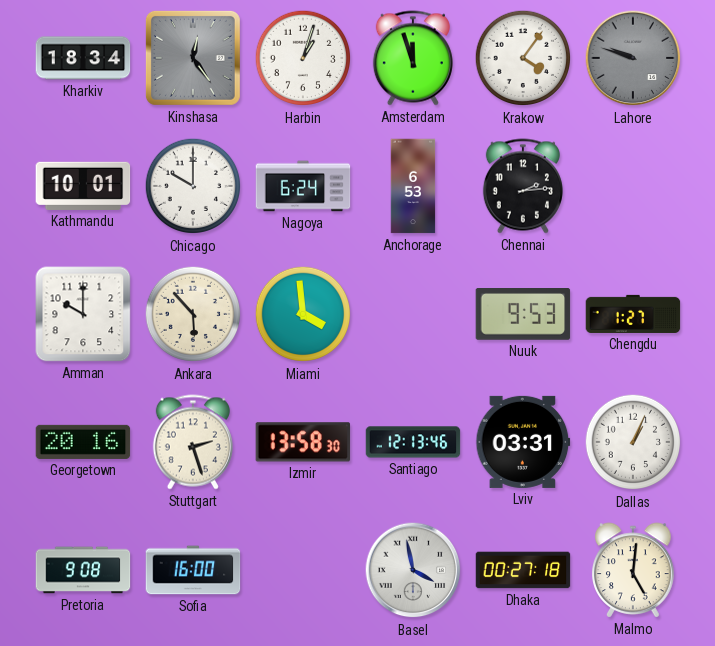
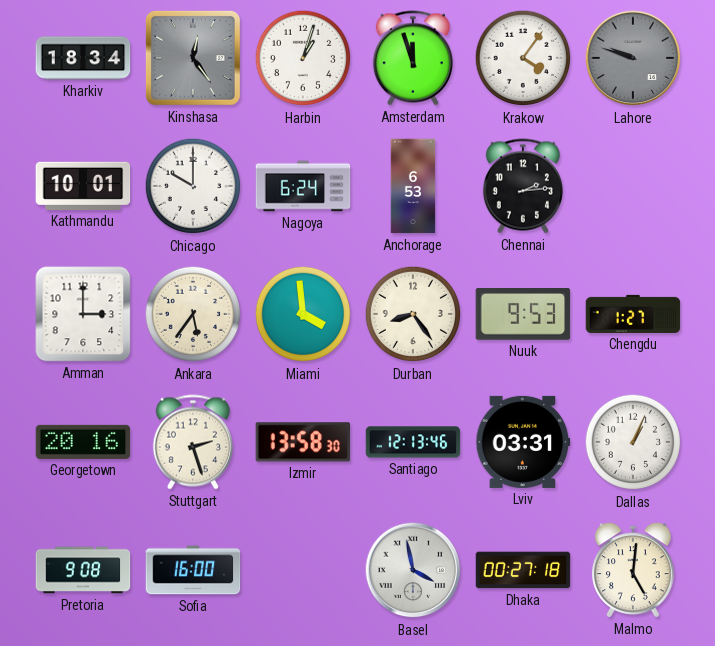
Amman: 10:00 -> 3:00
Ankara: 5:53 -> 5:36
Durban: none -> 8:24
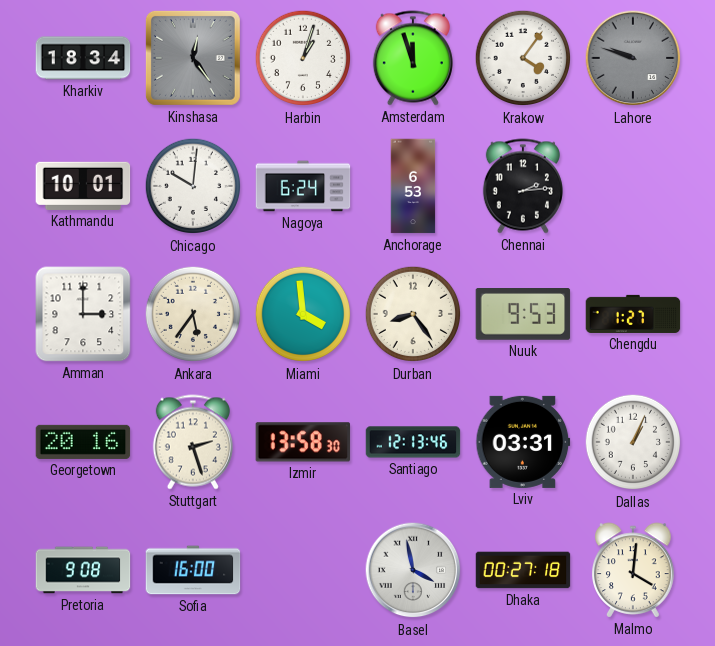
Chicago: 10:00 -> 10:01
Malmo: 5:01 -> 4:01
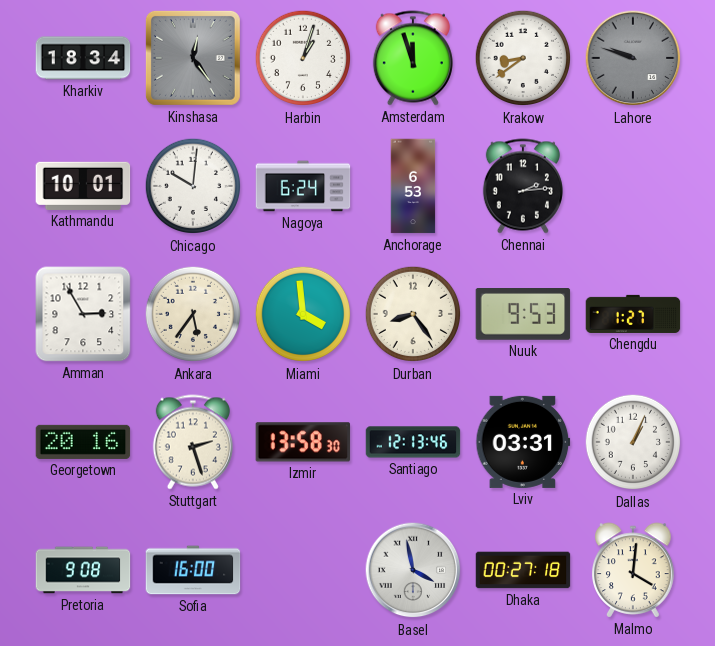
Krakow: 4:06 -> 8:39
Amman: 3:00 -> 2:55
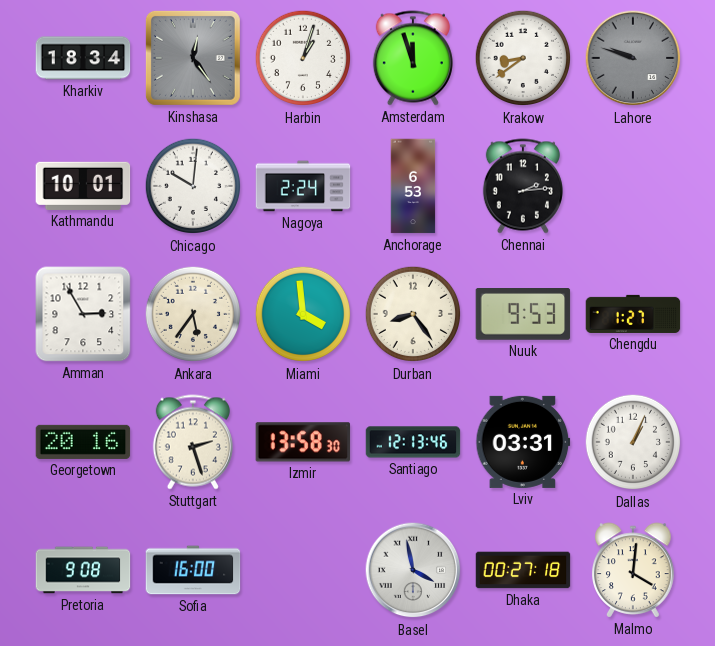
Nagoya: 6:24 -> 2:24
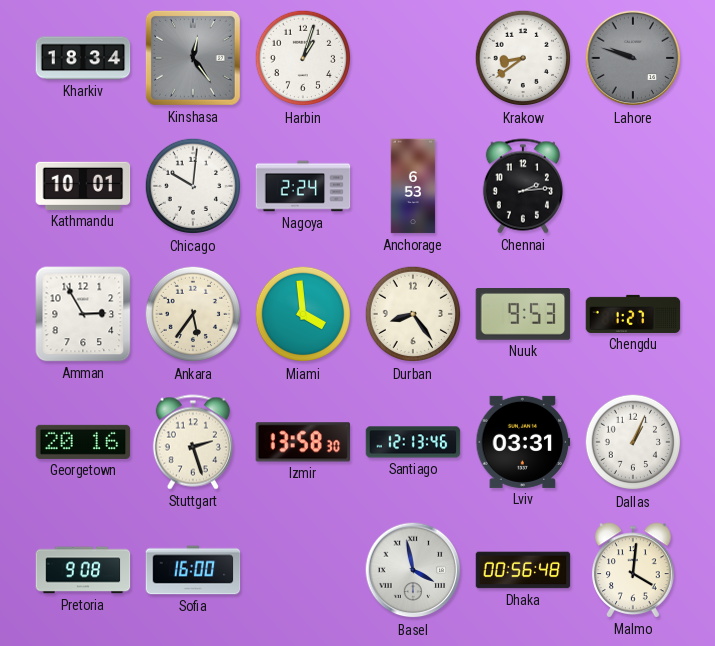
Amsterdam: 11:57 -> none
Dhaka: 00:27 -> 00:56
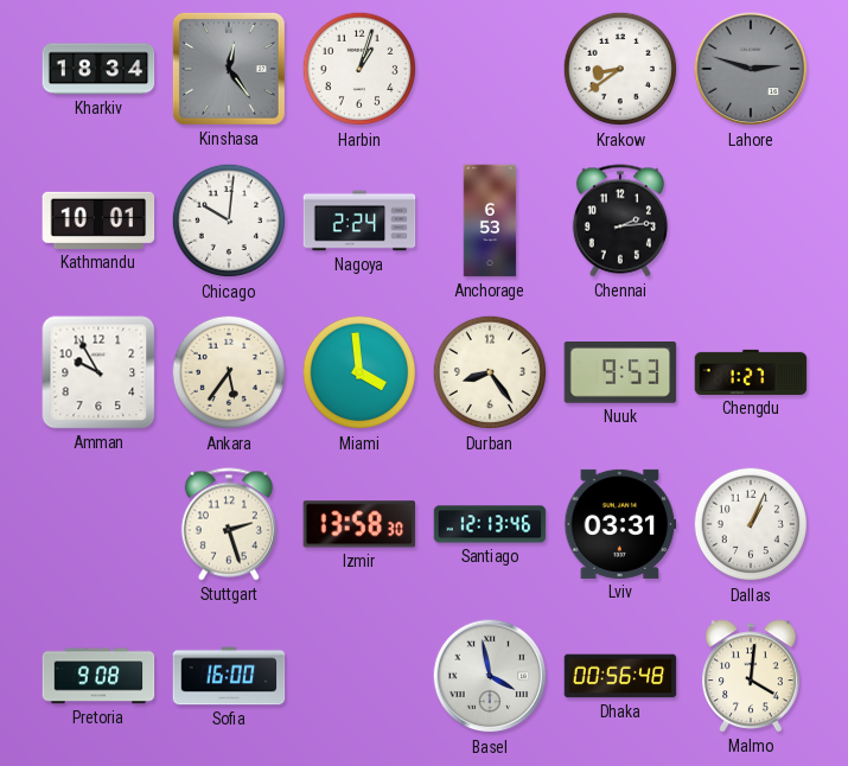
Lahore: 9:48 -> 2:48
Amman: 2:55 -> 9:55
Georgetown: 20:16 -> none
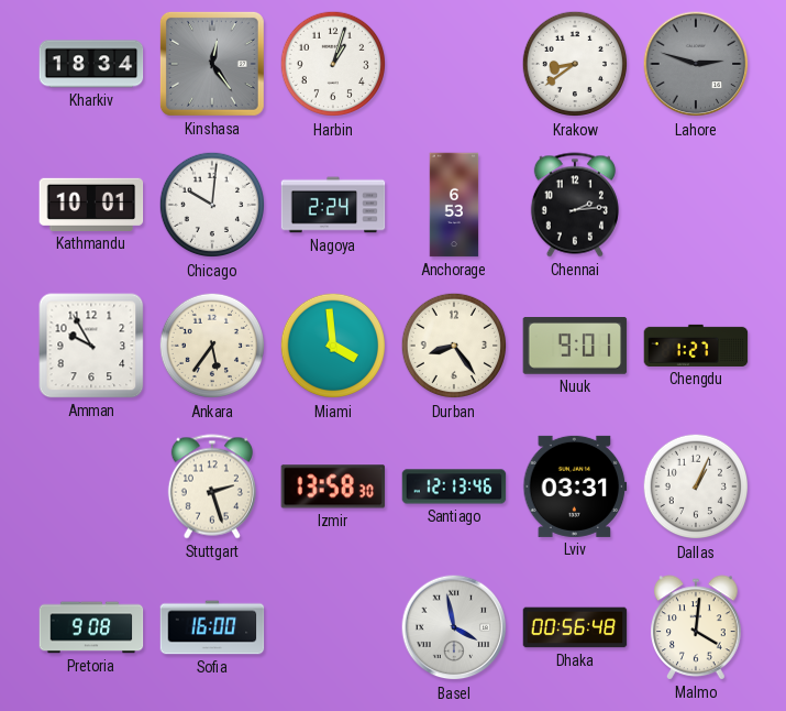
Nuuk: 9:53 -> 9:01
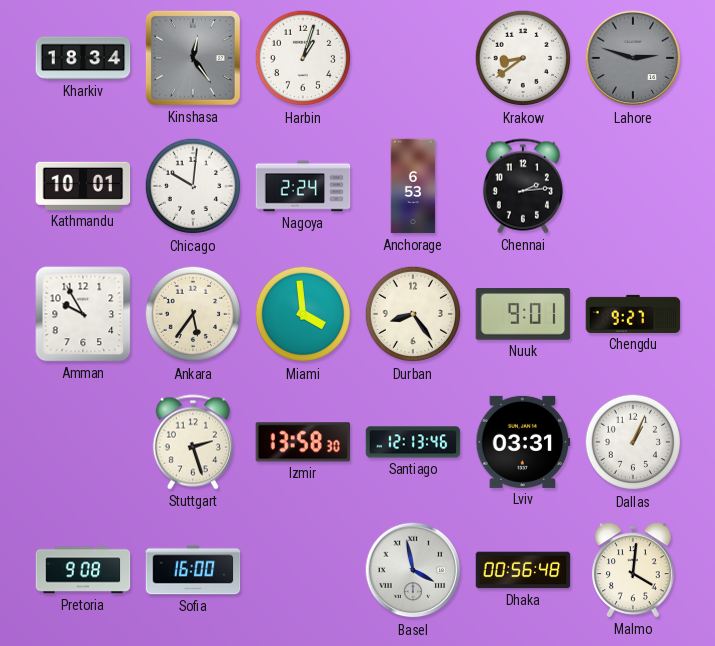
Chengdu: 1:27 -> 9:27
